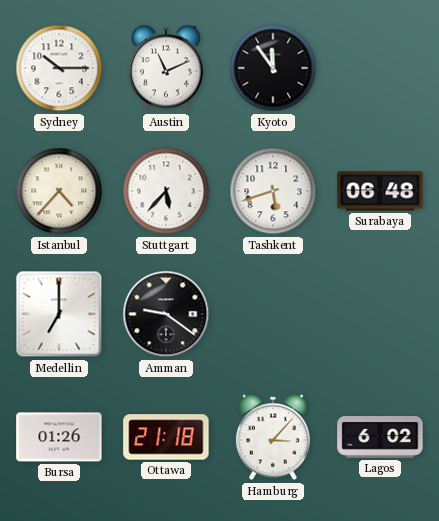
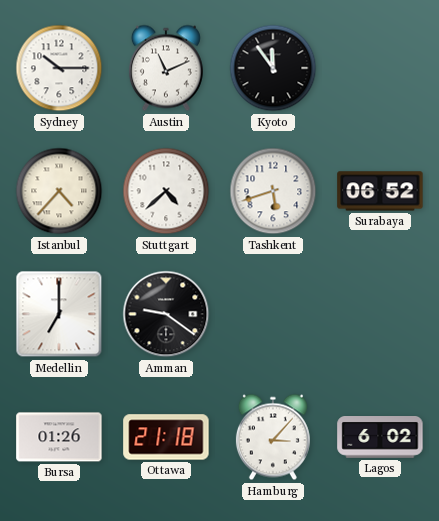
Stuttgart: 5:37 -> 4:38
Surabaya: 06:48 -> 06:52
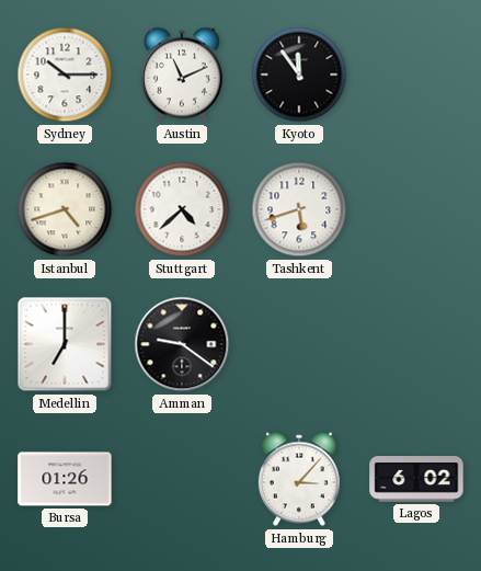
Istanbul: 4:37 -> 4:42
Surabaya: 06:52 -> none
Ottawa: 21:18 -> none
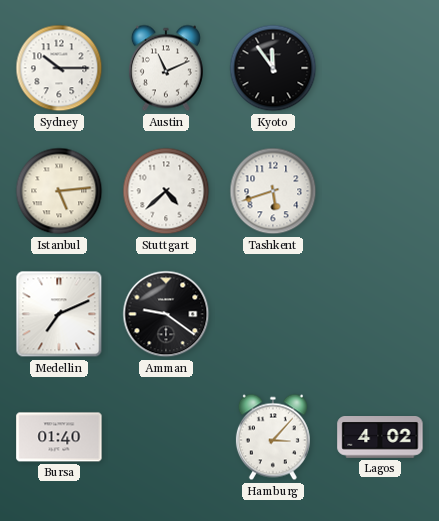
Istanbul: 4:42 -> 5:14
Medellin: 7:00 -> 7:11
Bursa: 01:26 -> 01:40
Lagos: 6:02 -> 4:02
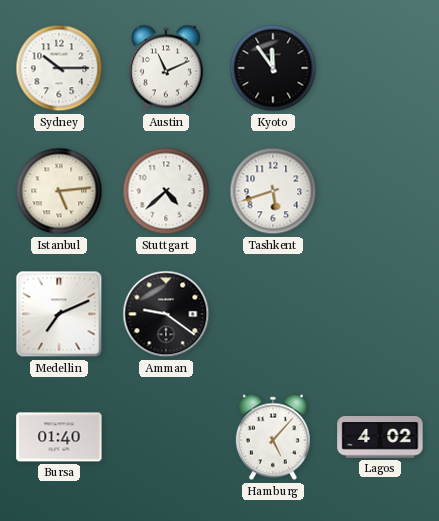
Hamburg: 3:07 -> 5:07
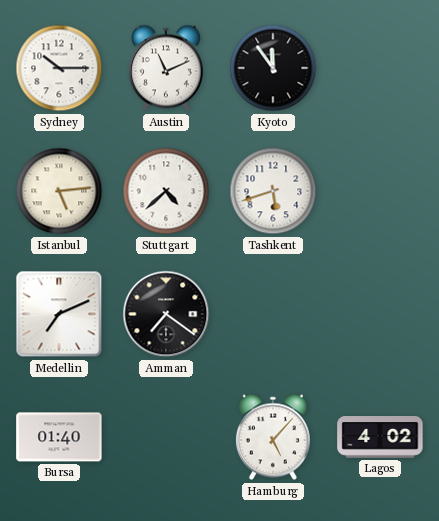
Amman: 9:21 -> 7:21
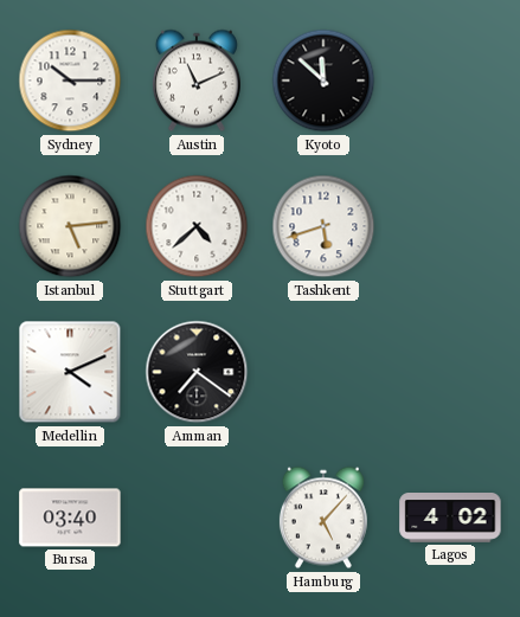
Kyoto: 11:54 -> 11:52
Medellin: 7:11 -> 4:11
Bursa: 01:40 -> 03:40
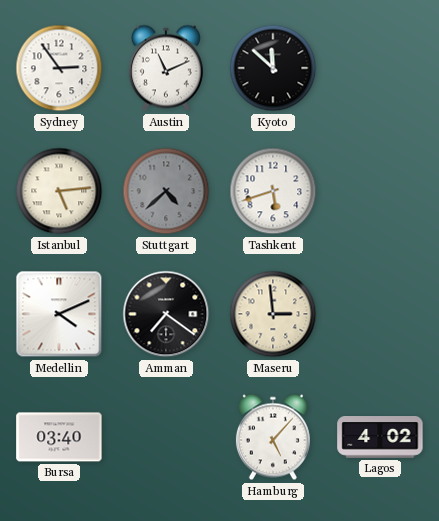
Sydney: 10:15 -> 2:54
Stuttgart dial: white -> grey
Maseru: none -> 2:59
